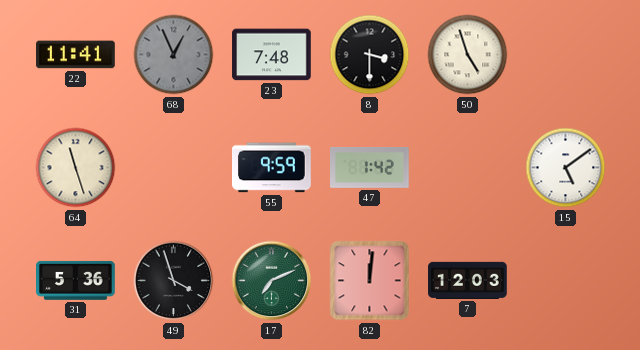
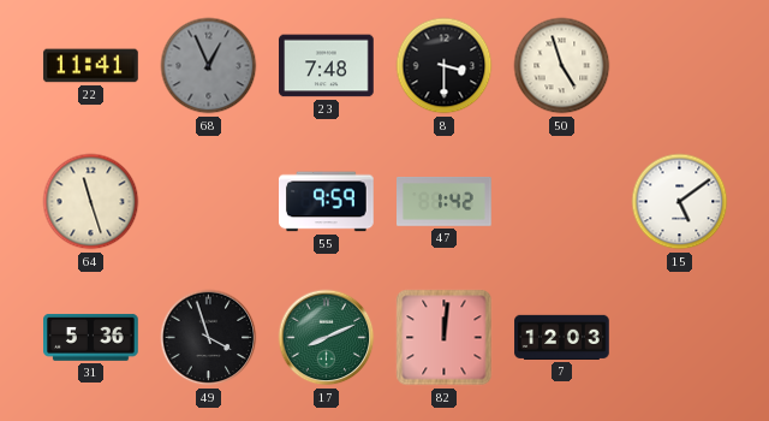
17: 7:11 -> 8:11
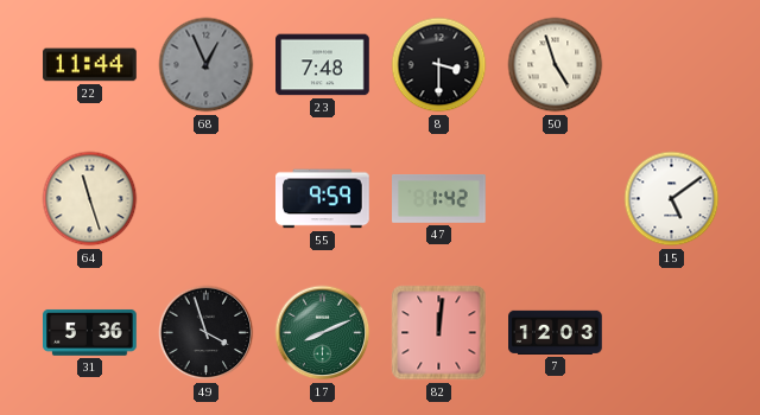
22: 11:41 -> 11:44
